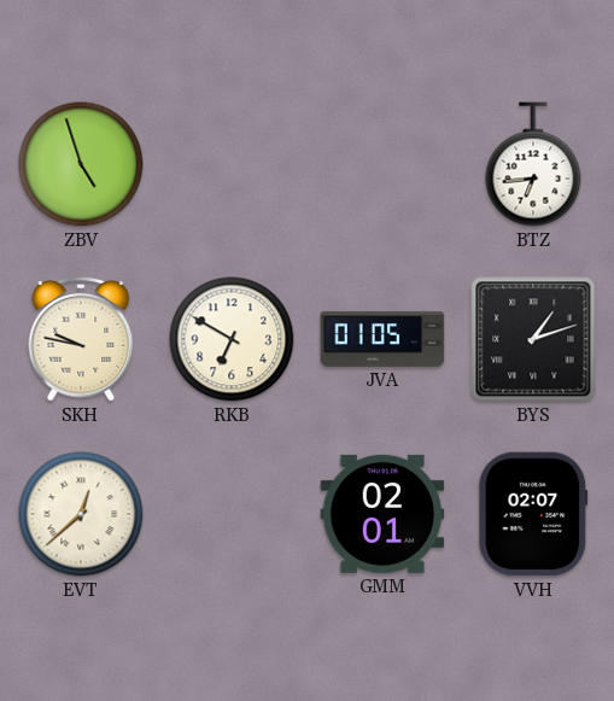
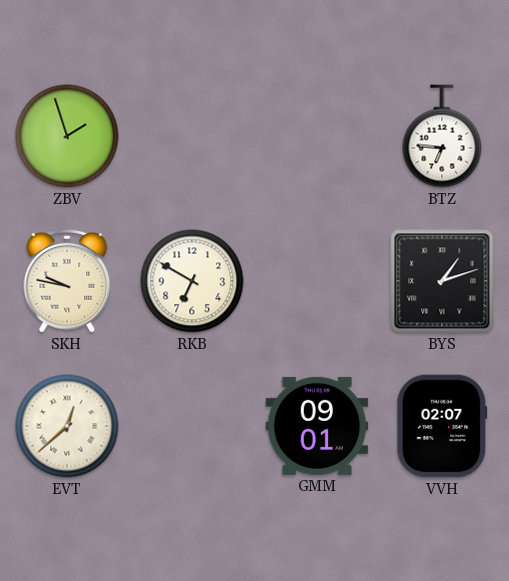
ZBV: 4:57 -> 1:57
BTZ: 6:44 -> 6:46
JVA: 01:05 -> none
GMM: 02:01 -> 09:01
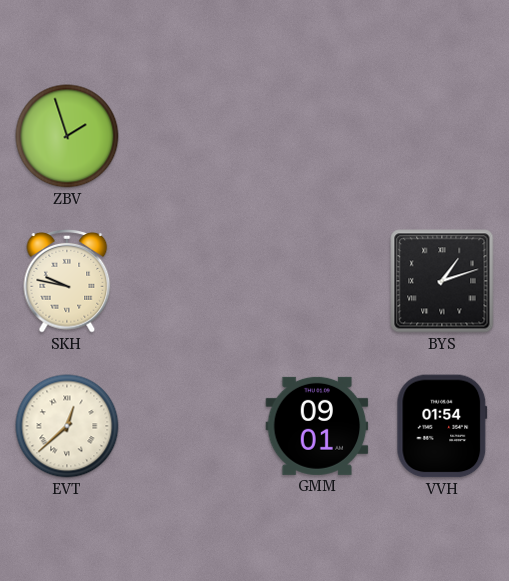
BTZ: 6:46 -> none
RKB: 6:50 -> none
VVH: 02:07 -> 01:54
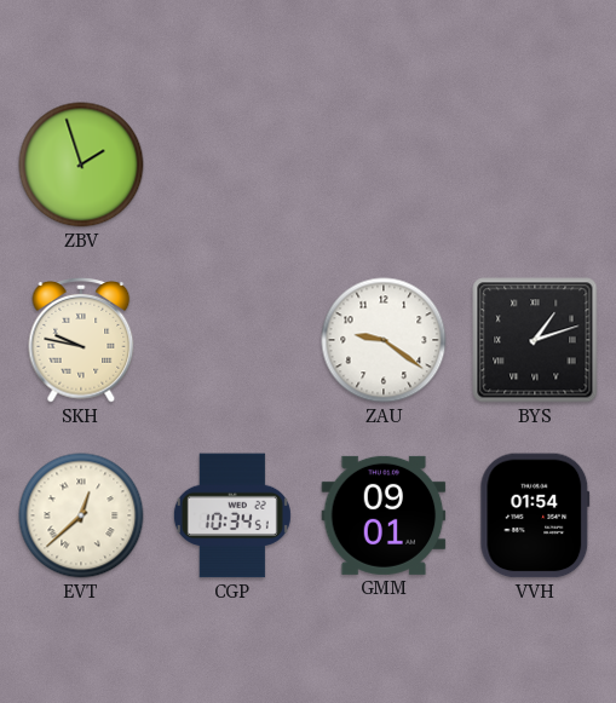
ZAU: none -> 9:21
CGP: none -> 10:34
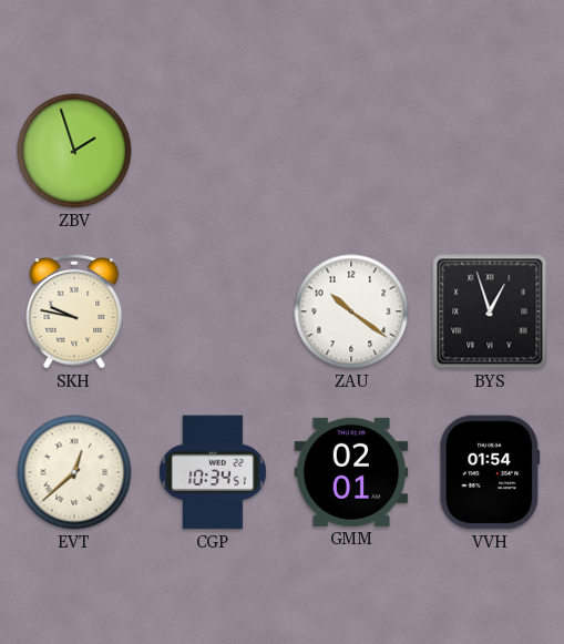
ZAU: 9:21 -> 10:21
BYS: 1:12 -> 12:57
GMM: 09:01 -> 02:01
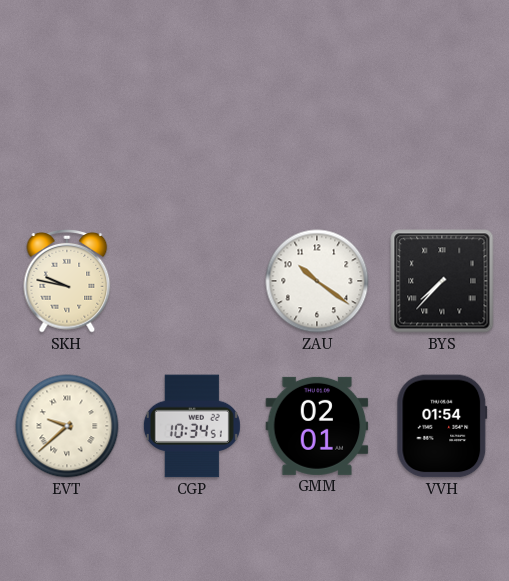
ZBV: 1:57 -> none
BYS: 12:57 -> 7:37
EVT: 12:38 -> 9:38
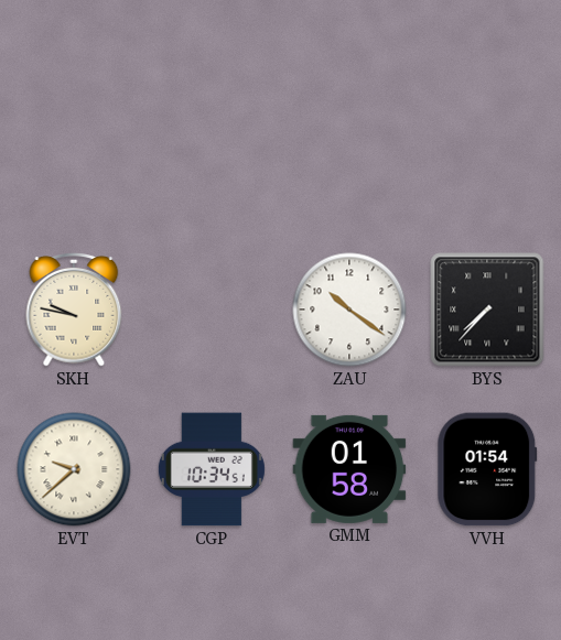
GMM: 02:01 -> 01:58
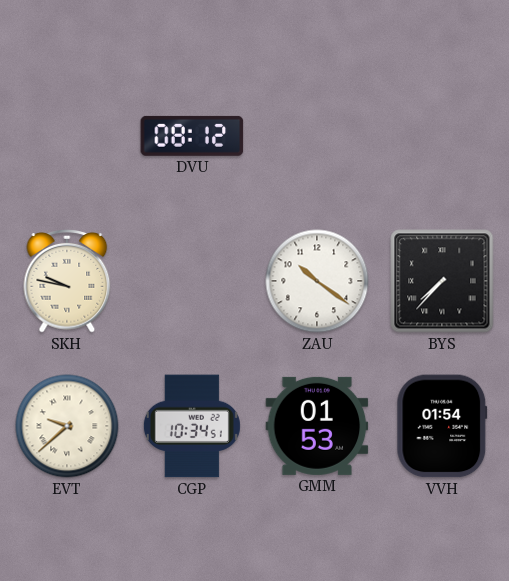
DVU: none -> 08:12
GMM: 01:58 -> 01:53
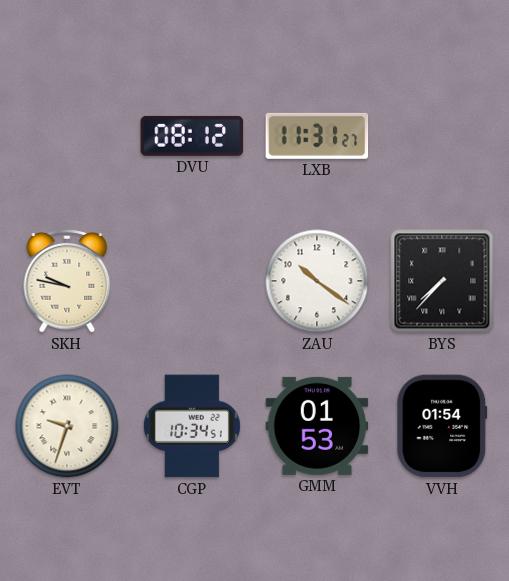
LXB: none -> 11:31
EVT: 9:38 -> 9:33
